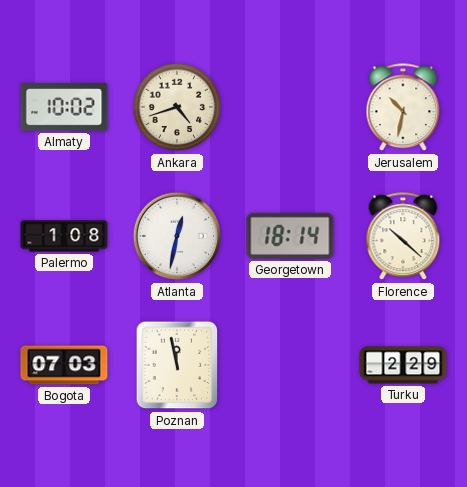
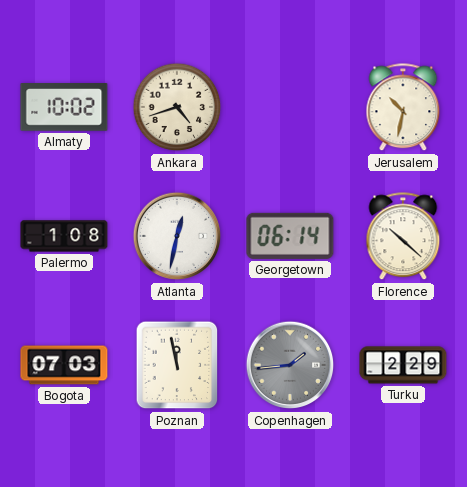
Georgetown: 18:14 -> 06:14
Copenhagen: none -> 1:44
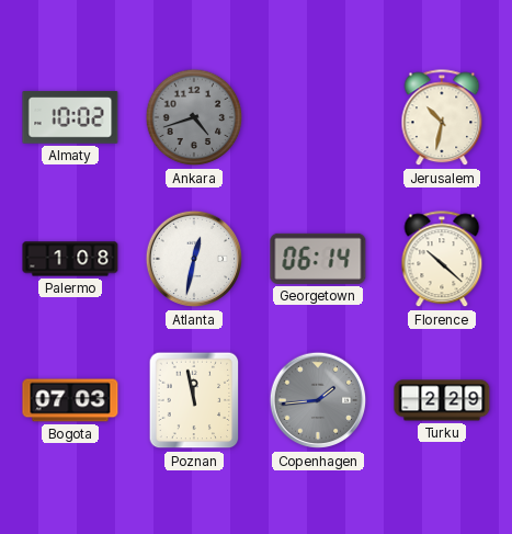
Ankara dial: cream -> grey
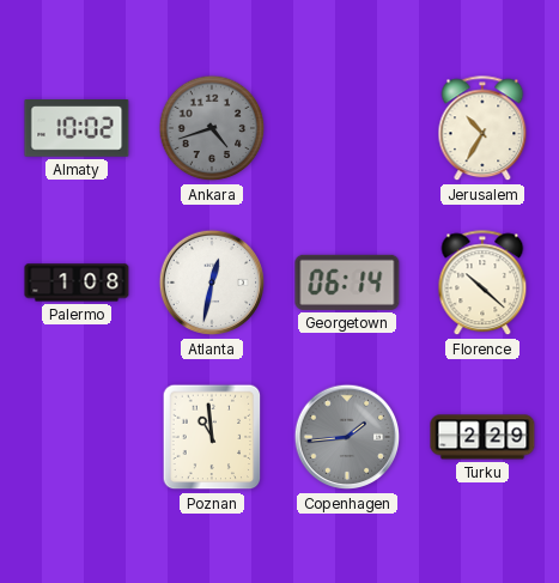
Jerusalem: 10:32 -> 10:35
Bogota: 07:03 -> none
Poznan: 11:58 -> 10:59
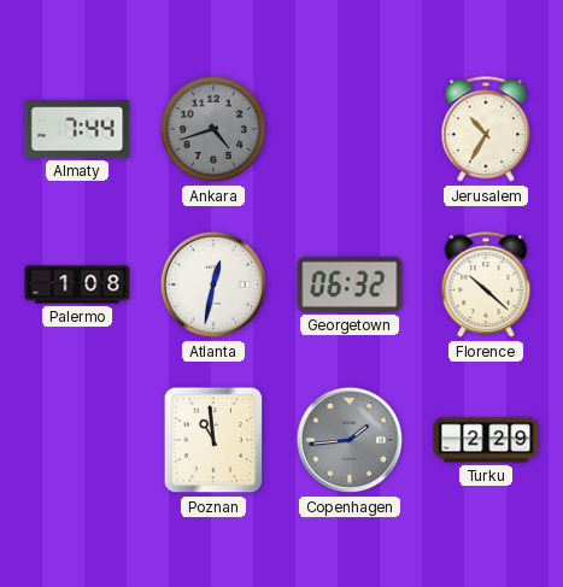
Almaty: 10:02 -> 7:44
Georgetown: 06:14 -> 06:32
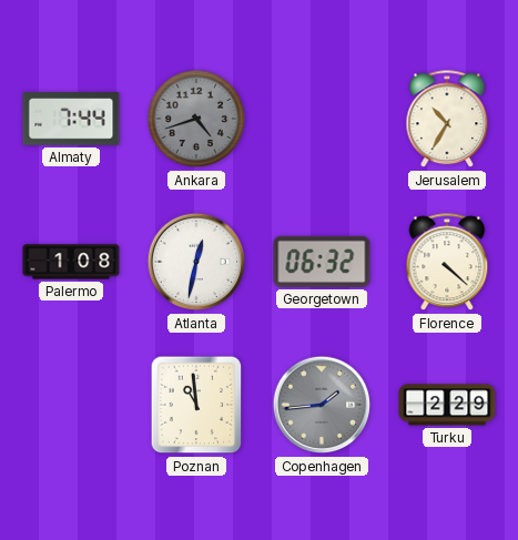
Florence: 10:22 -> 4:22
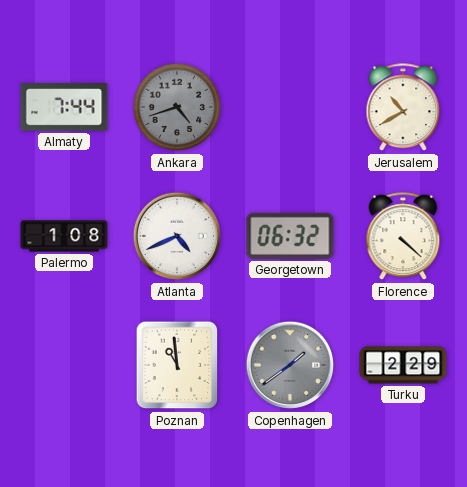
Jerusalem: 10:35 -> 10:40
Atlanta: 12:32 -> 4:41
Copenhagen: 1:44 -> 1:39
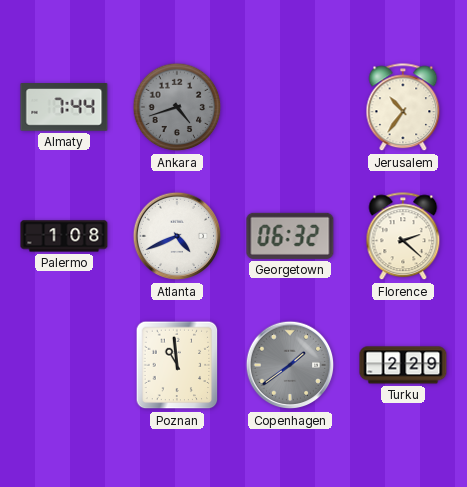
Jerusalem: 10:40 -> 10:36
Florence: 4:22 -> 2:22
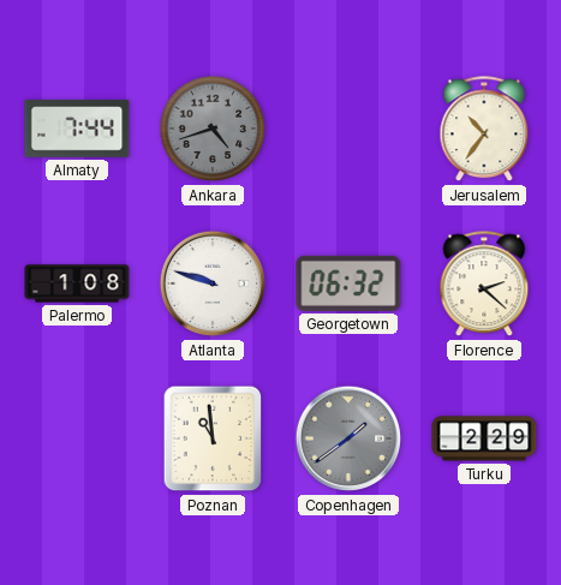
Atlanta: 4:41 -> 9:48
